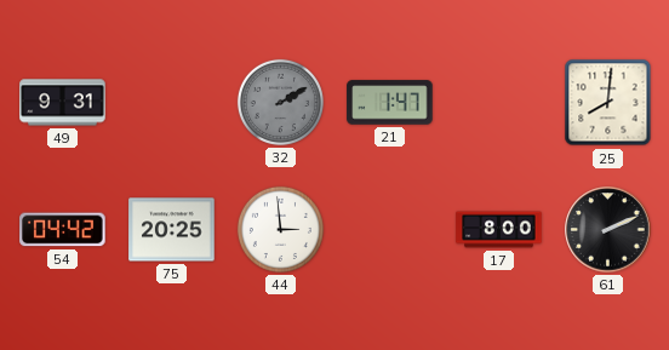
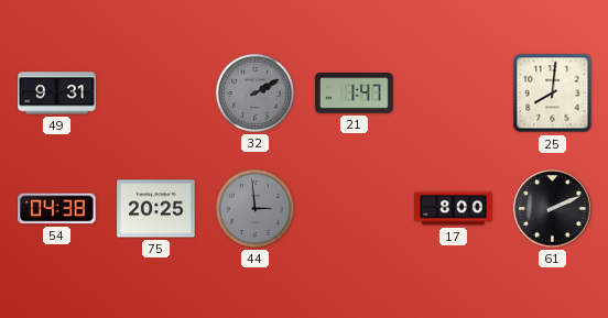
54: 04:42 -> 04:38
44 dial: white -> grey
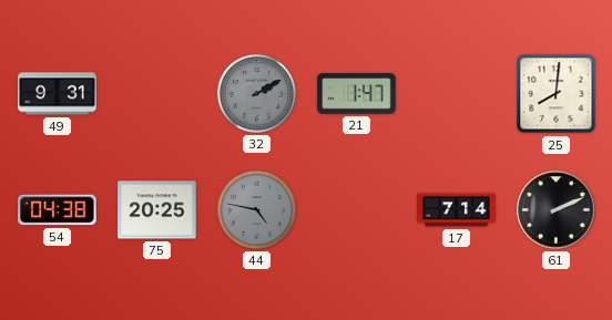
44: 2:59 -> 4:47
17: 8:00 -> 7:14
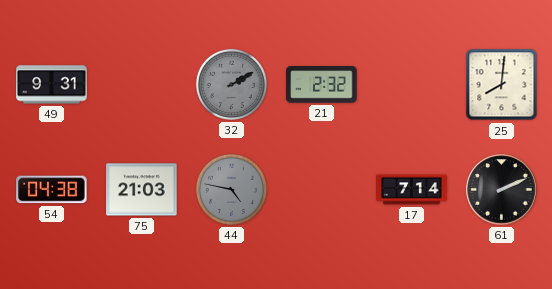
21: 1:47 -> 2:32
75: 20:25 -> 21:03
